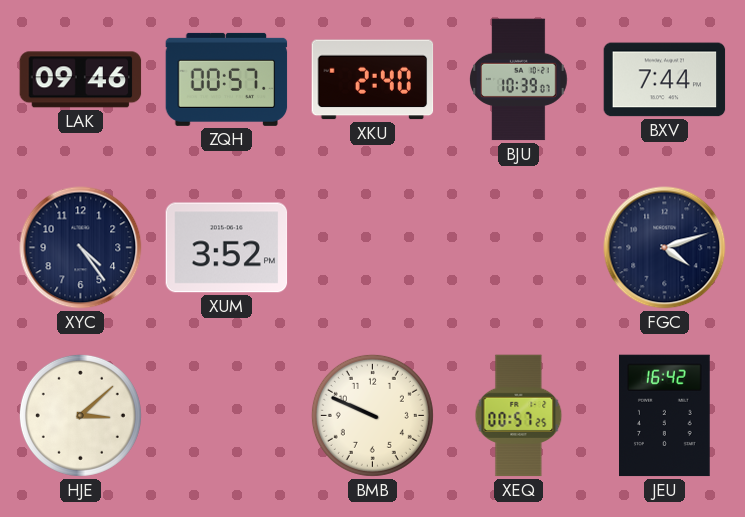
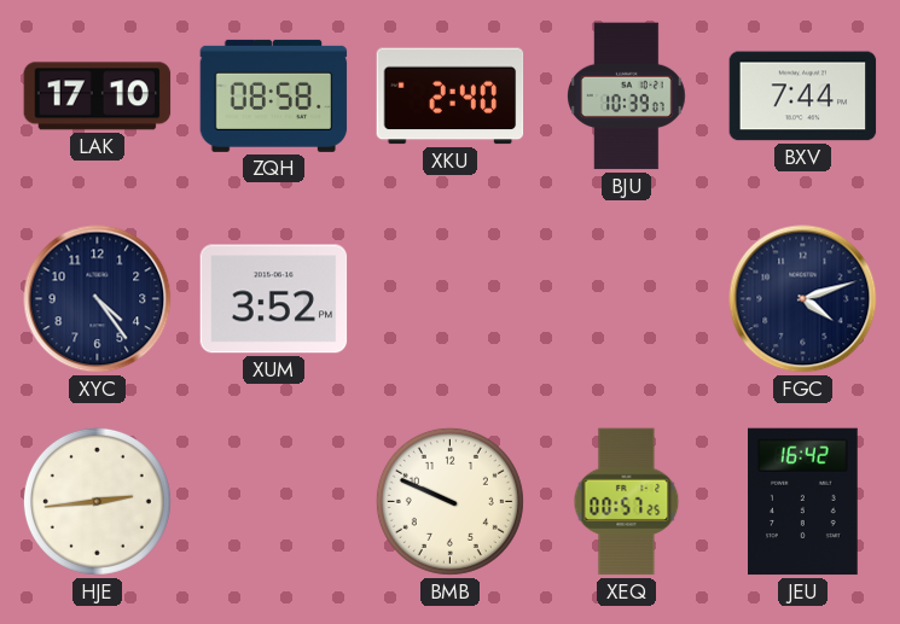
LAK: 09:46 -> 17:10
ZQH: 00:57 -> 08:58
HJE: 3:08 -> 2:44
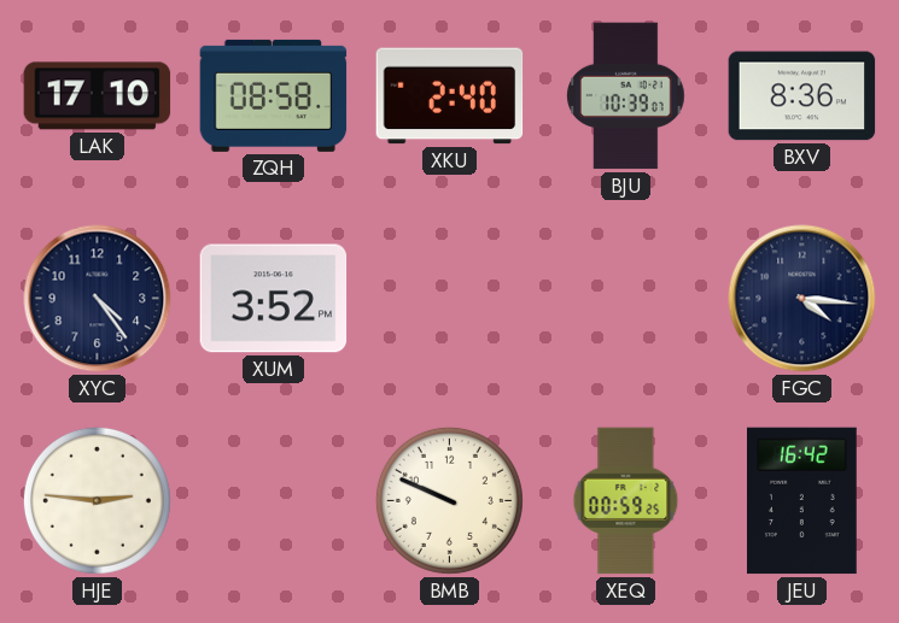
BXV: 7:44 -> 8:36
FGC: 4:12 -> 4:16
HJE: 2:44 -> 2:46
XEQ: 00:57 -> 00:59
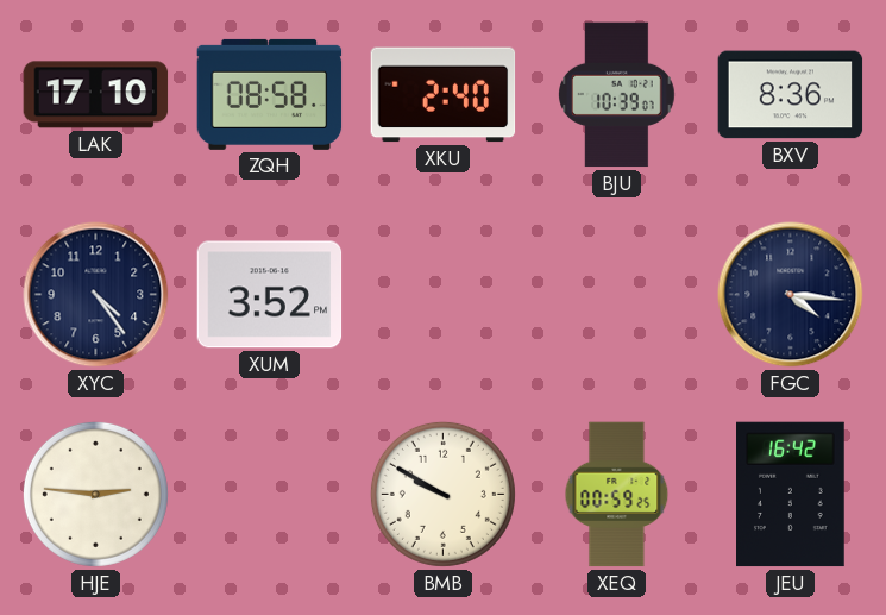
BMB: 9:49 -> 9:50
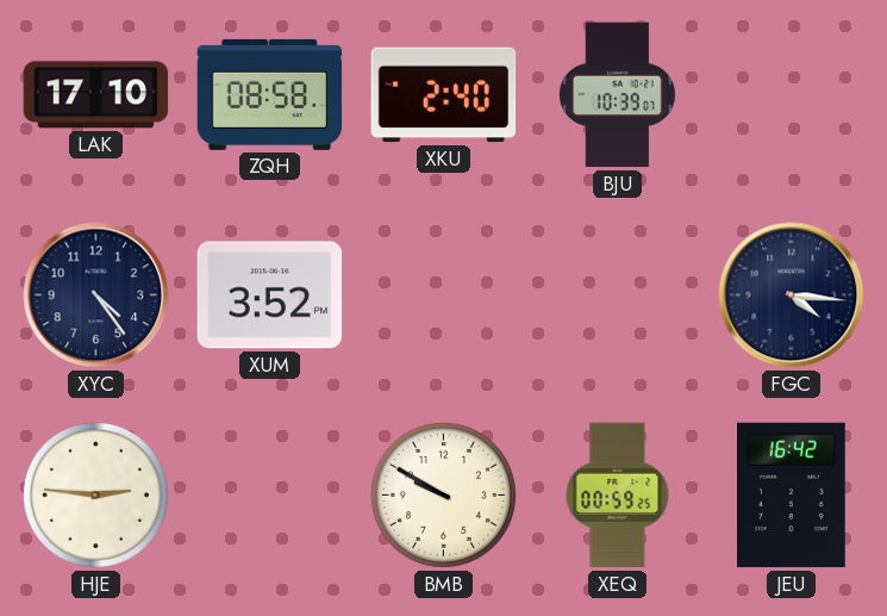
BXV: 8:36 -> none
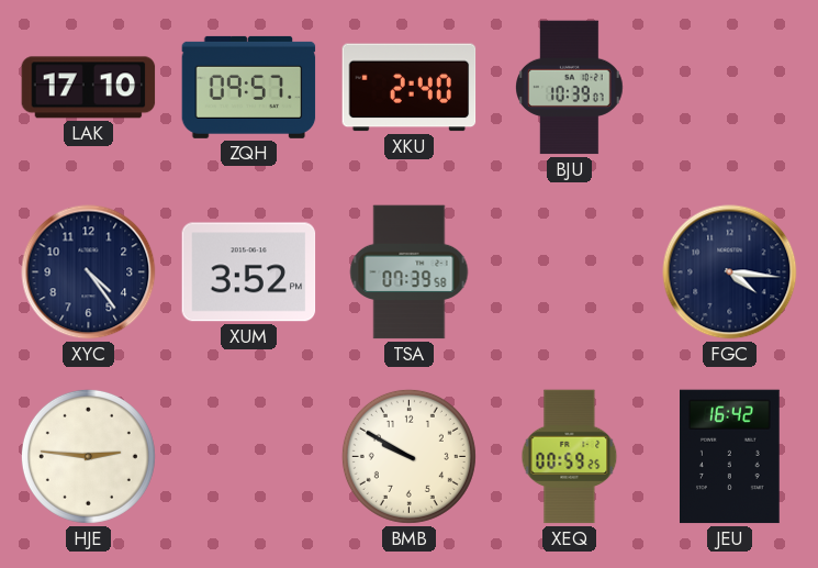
ZQH: 08:58 -> 09:57
TSA: none -> 07:39
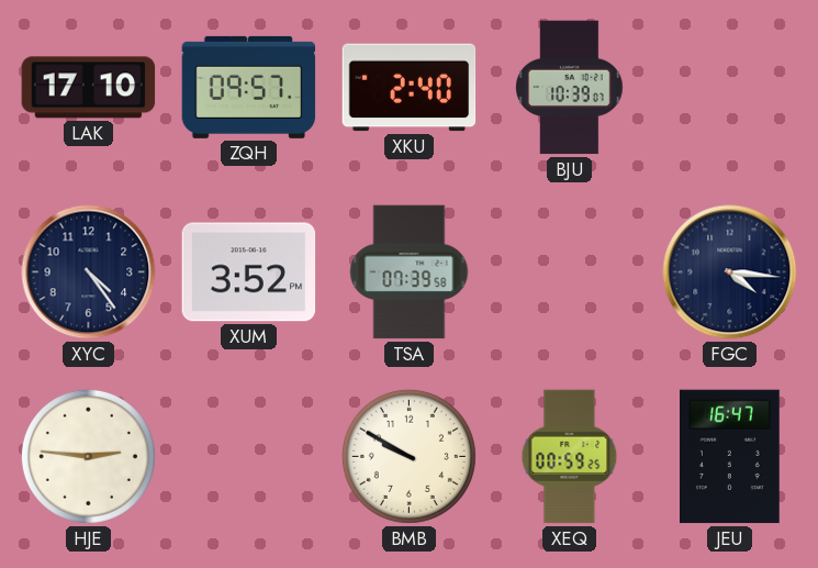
JEU: 16:42 -> 16:47
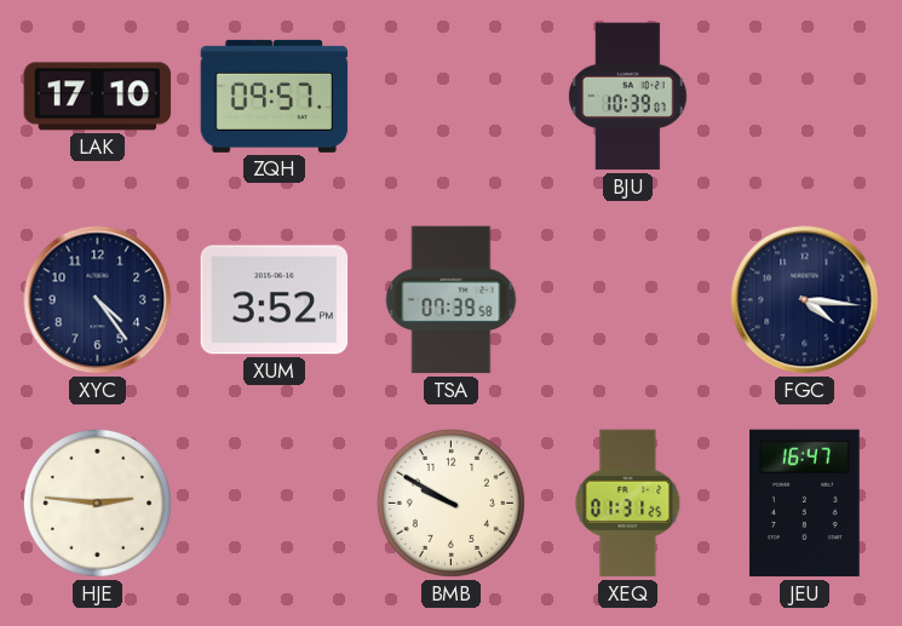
XKU: 2:40 -> none
XEQ: 00:59 -> 01:31
